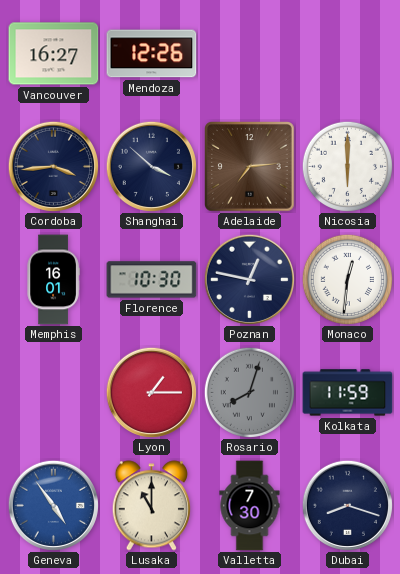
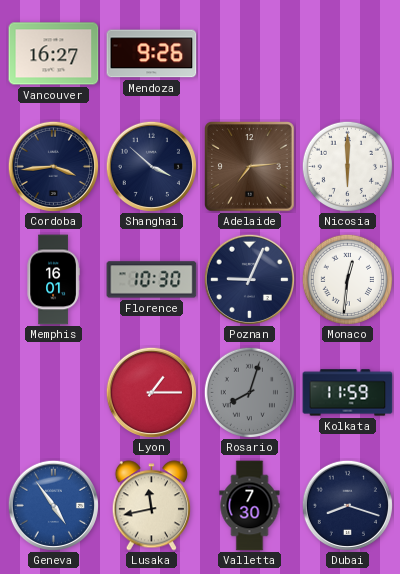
Mendoza: 12:26 -> 9:26
Poznan: 12:47 -> 9:04
Lusaka: 11:00 -> 11:43
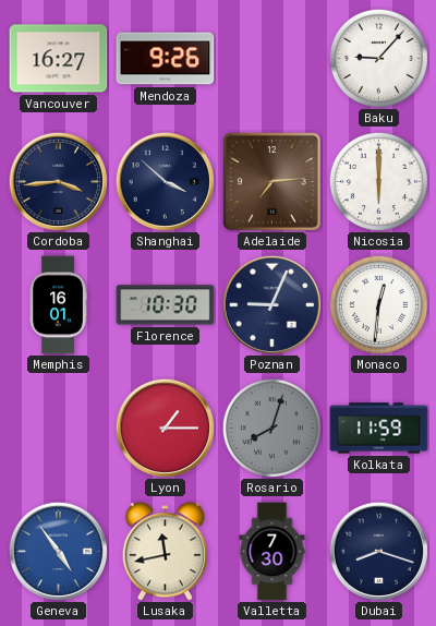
Baku: none -> 9:07
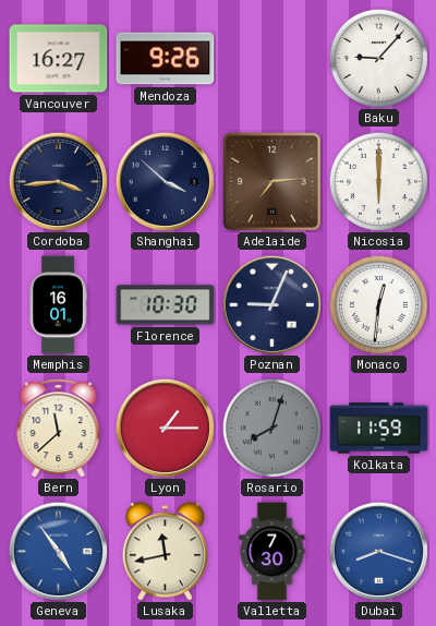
Bern: none -> 11:38
Dubai dial: navy -> blue
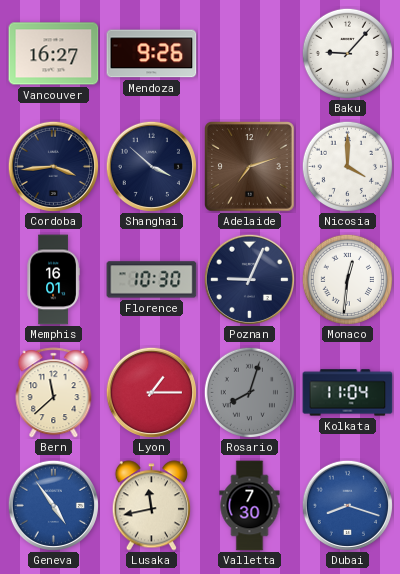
Adelaide: 7:14 -> 7:12
Nicosia: 6:00 -> 4:00
Kolkata: 11:59 -> 11:04
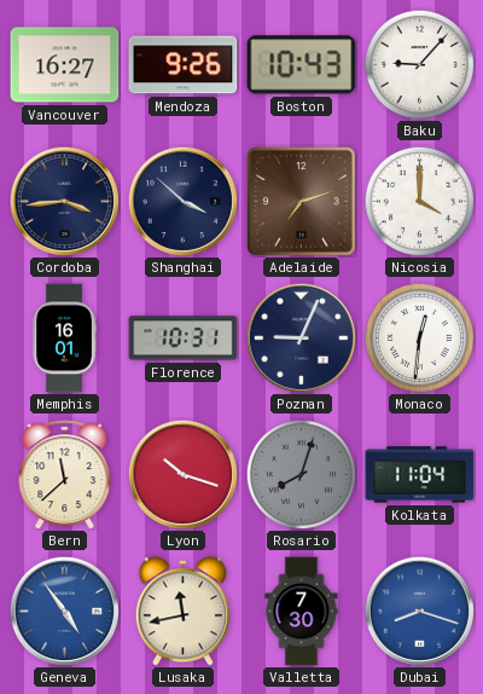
Boston: none -> 10:43
Florence: 10:30 -> 10:31
Lyon: 1:15 -> 10:18
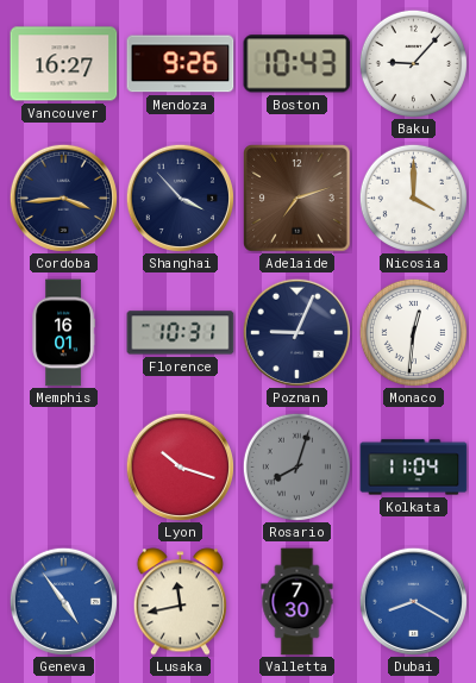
Shanghai: 3:52 -> 3:53
Bern: 11:38 -> none
Dubai: 8:18 -> 8:20
